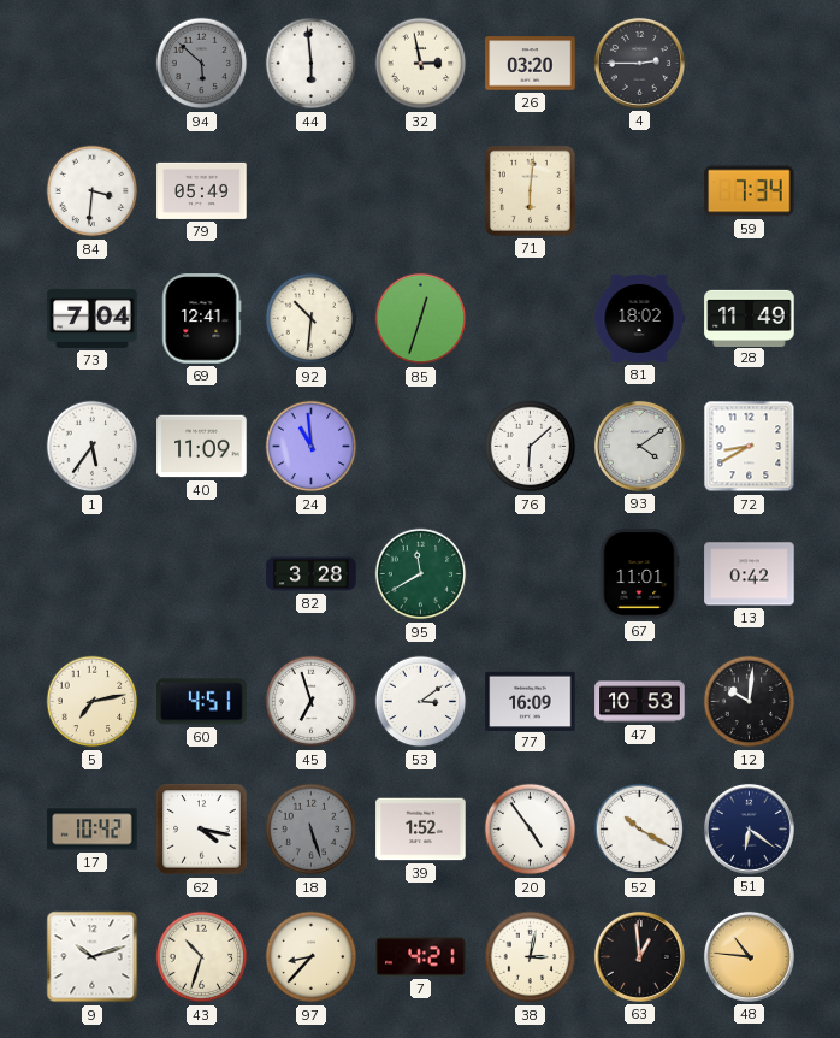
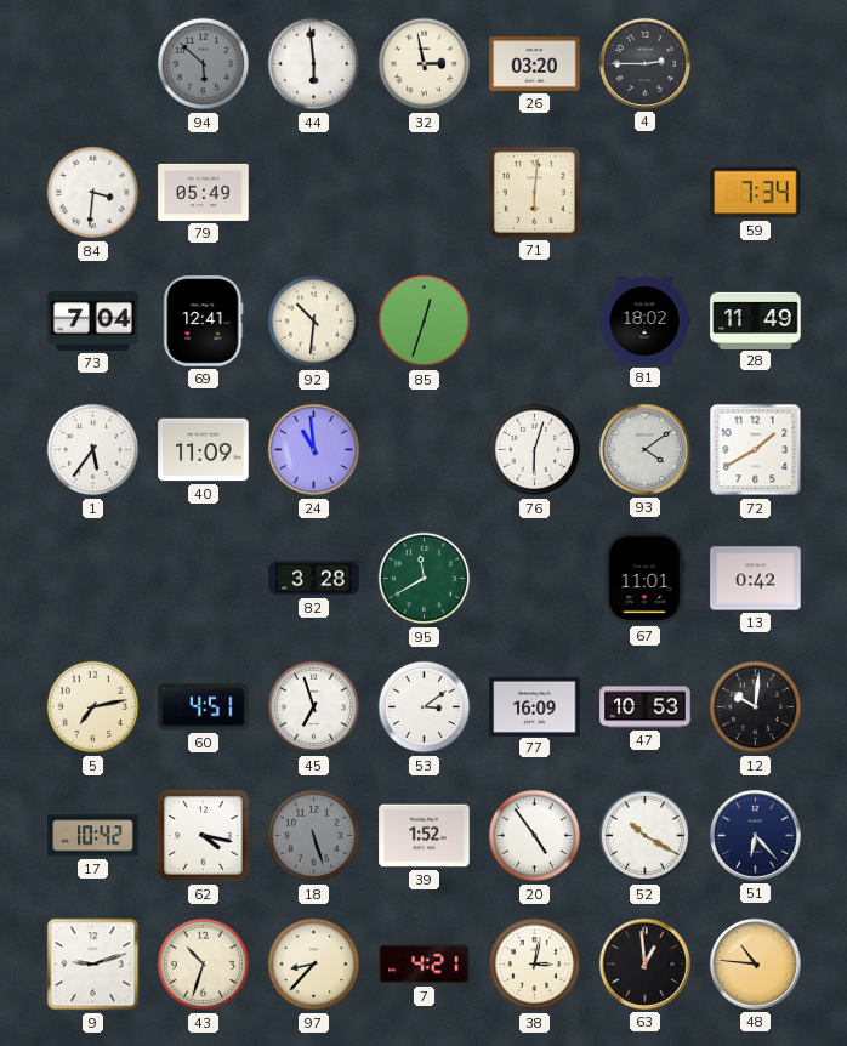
76: 6:08 -> 6:03
72: 8:40 -> 1:40
51: 6:21 -> 6:23
9: 10:12 -> 9:12
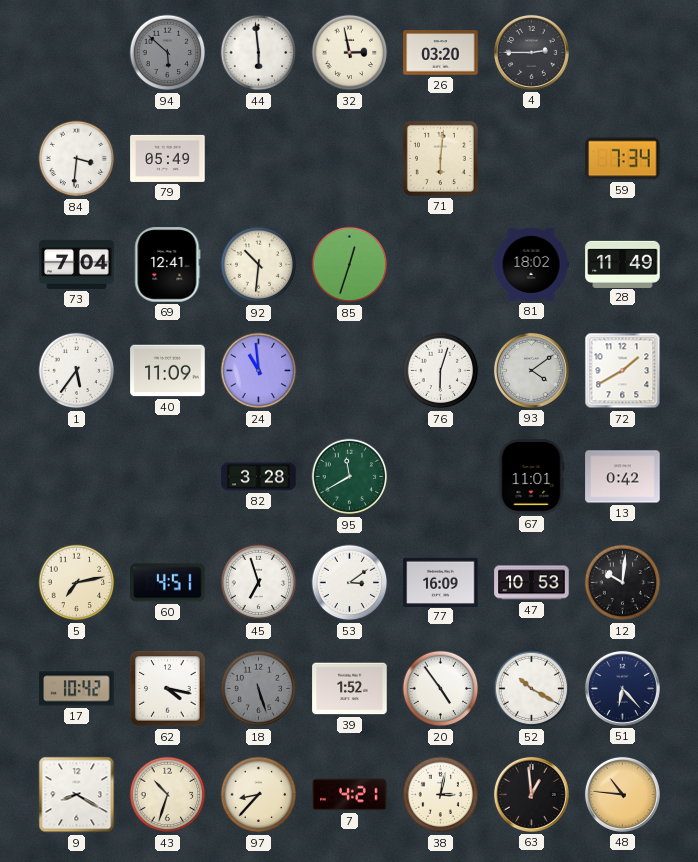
9: 9:12 -> 8:20
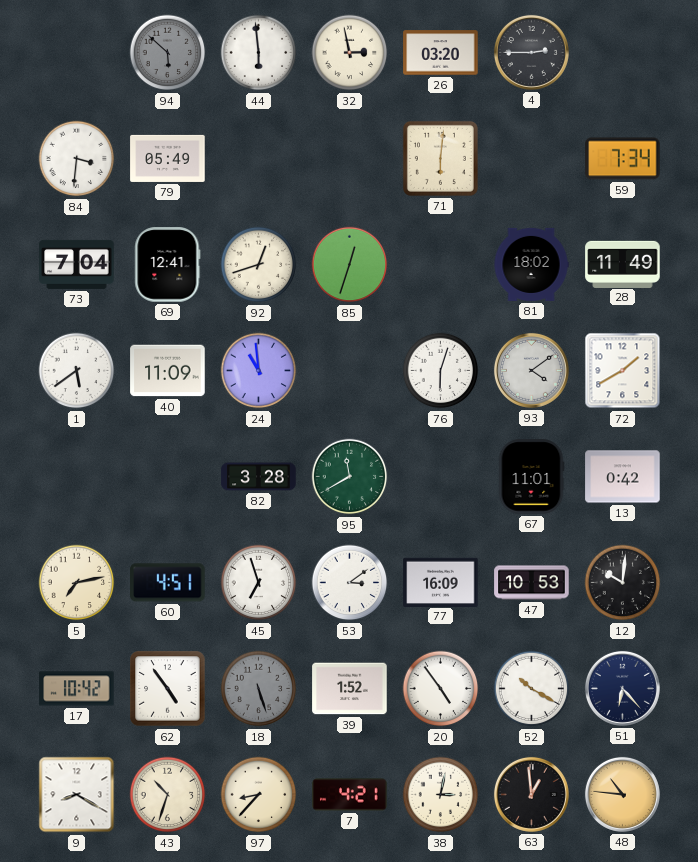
92: 10:31 -> 12:42
1: 5:36 -> 5:39
62: 4:17 -> 4:54
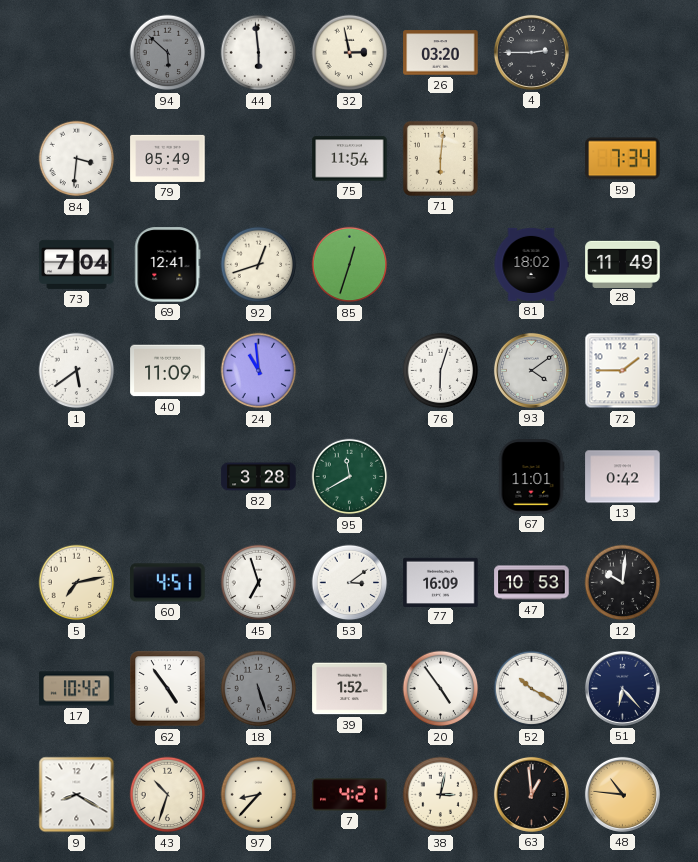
75: none -> 11:54
72: 1:40 -> 1:45
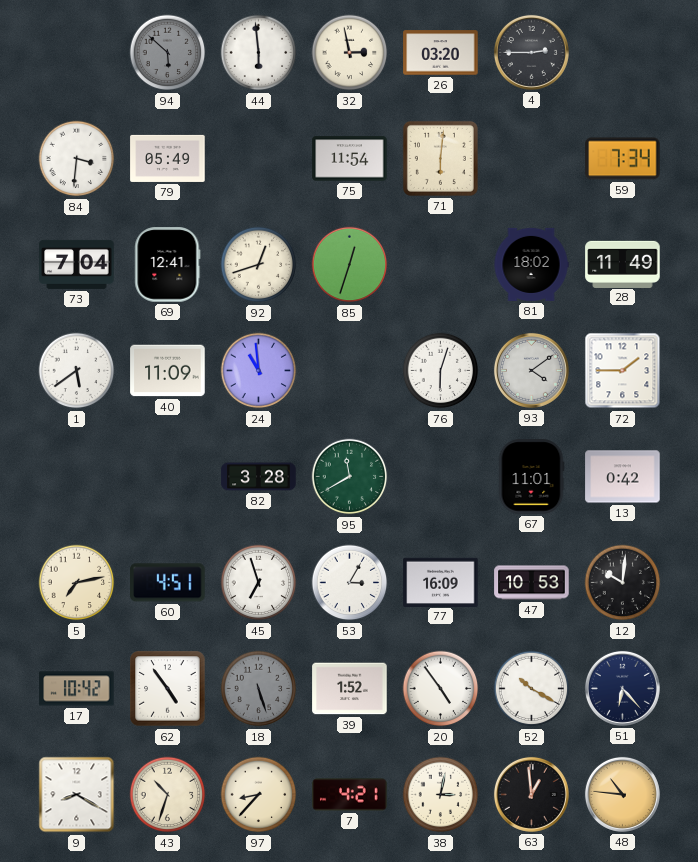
53: 3:09 -> 3:05
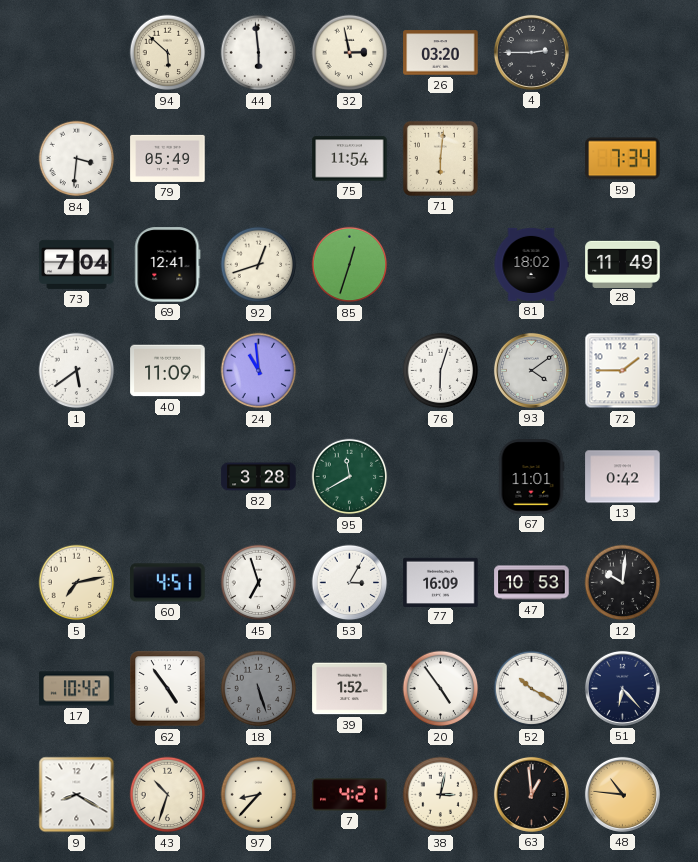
94 dial: grey -> cream
